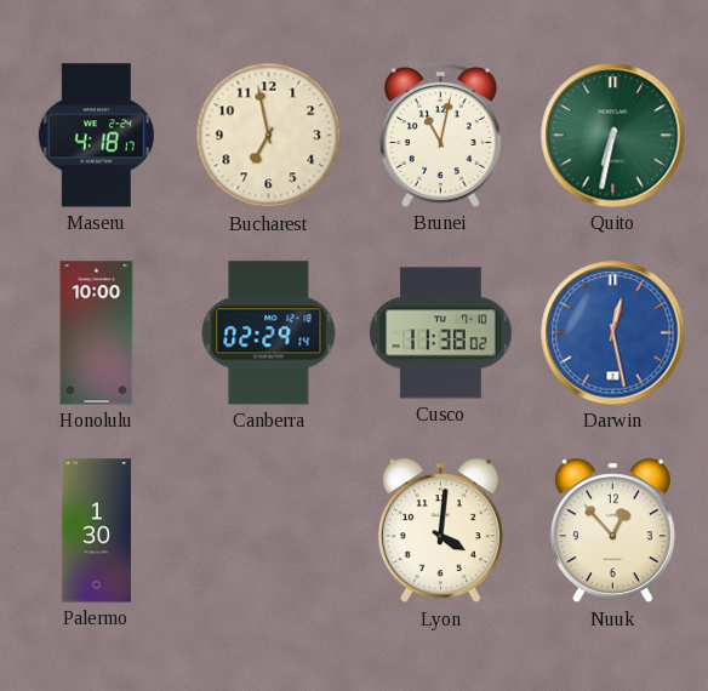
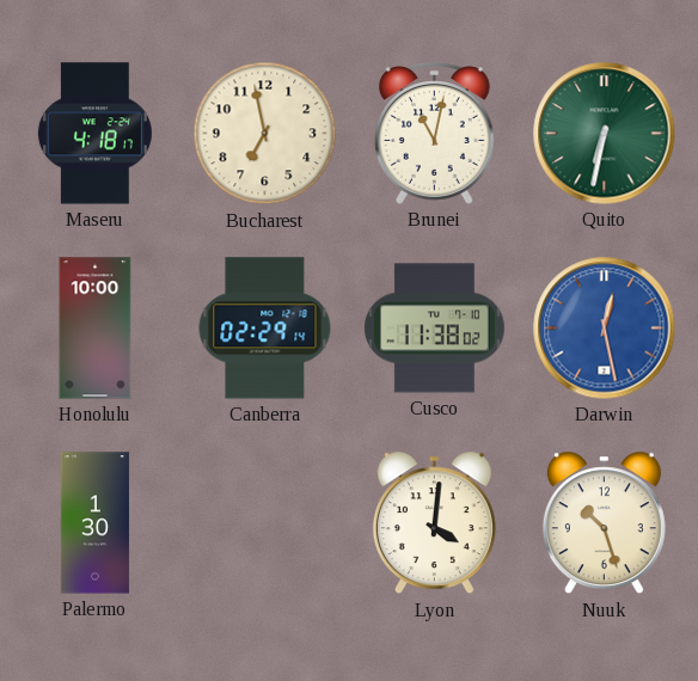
Nuuk: 12:53 -> 10:27
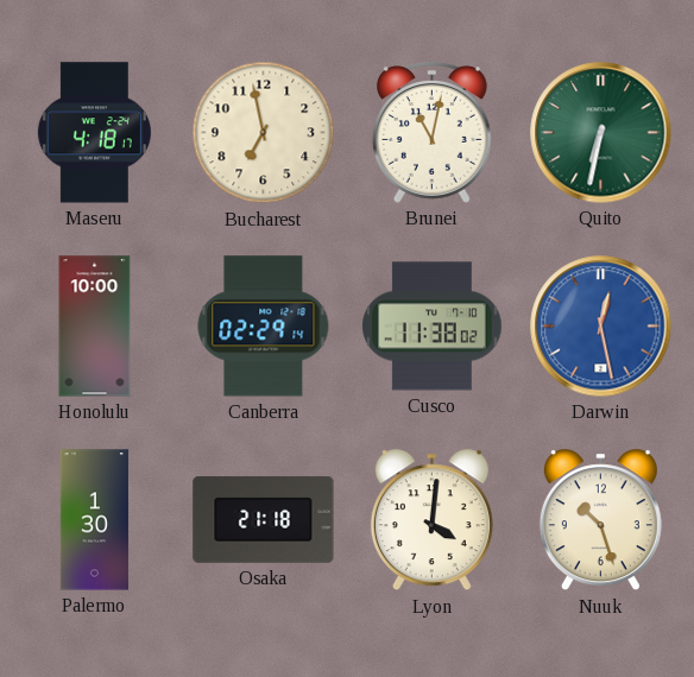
Osaka: none -> 21:18
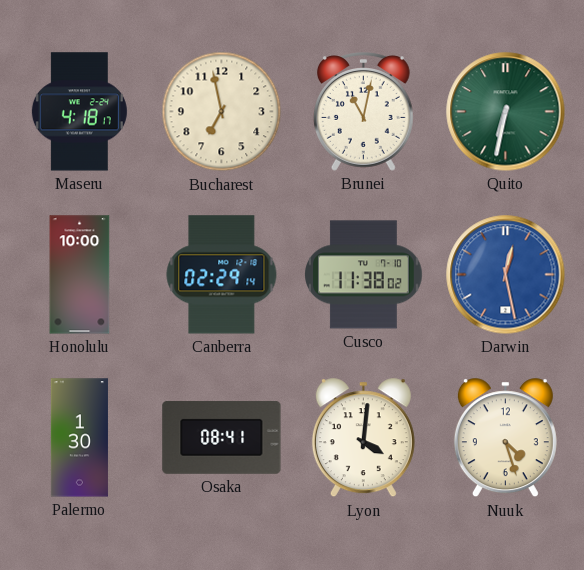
Osaka: 21:18 -> 08:41
Nuuk: 10:27 -> 4:27
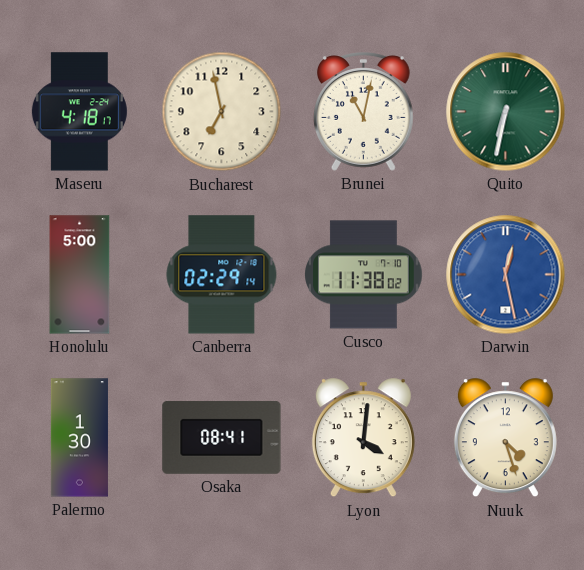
Honolulu: 10:00 -> 5:00
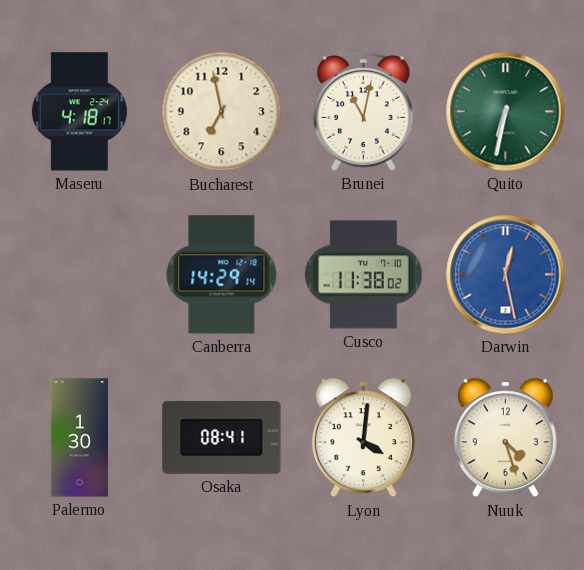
Honolulu: 5:00 -> none
Canberra: 02:29 -> 14:29
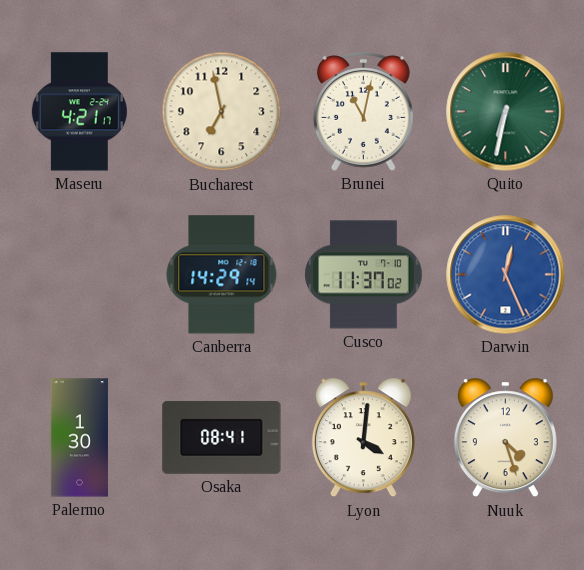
Maseru: 4:18 -> 4:21
Cusco: 11:38 -> 11:37
Darwin: 12:28 -> 12:26
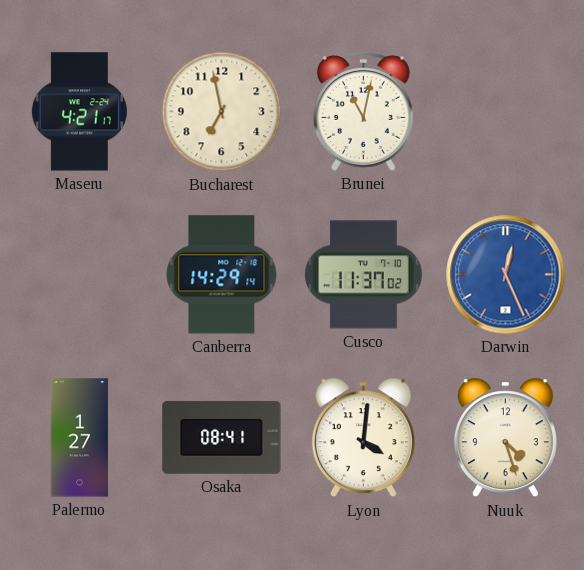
Quito: 6:32 -> none
Palermo: 1:30 -> 1:27
